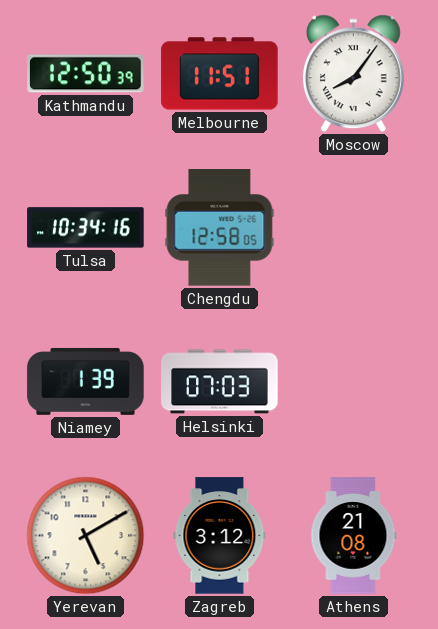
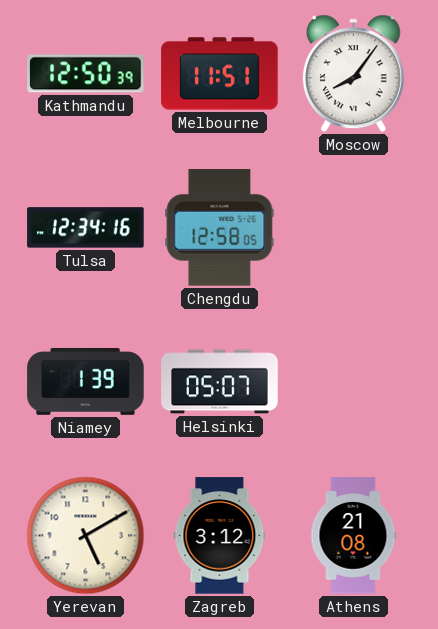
Tulsa: 10:34 -> 12:34
Helsinki: 07:03 -> 05:07
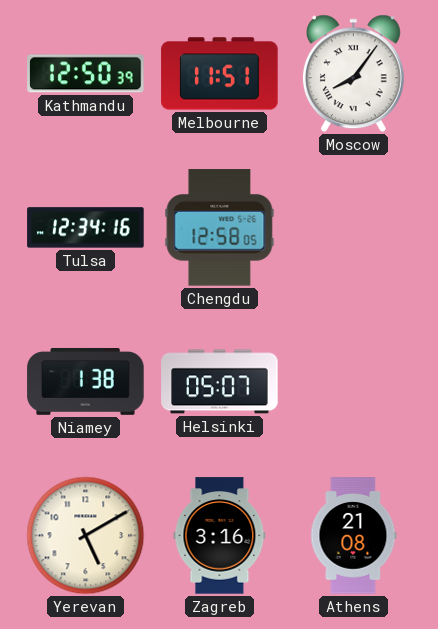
Niamey: 1:39 -> 1:38
Zagreb: 3:12 -> 3:16
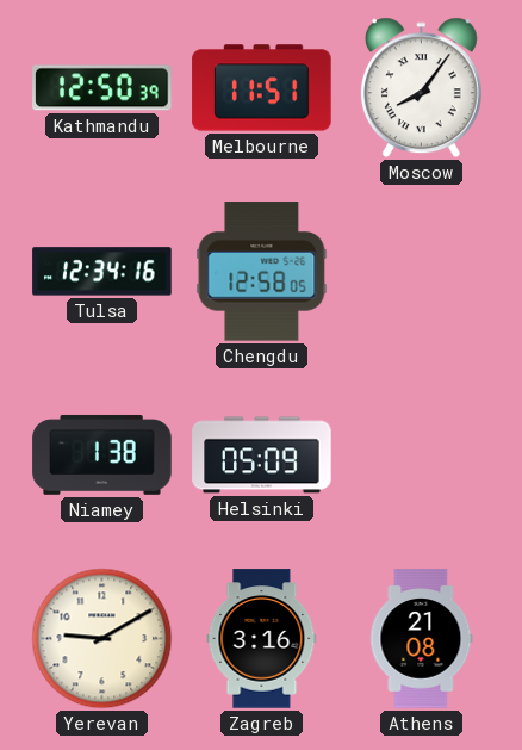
Helsinki: 05:07 -> 05:09
Yerevan: 5:10 -> 9:10
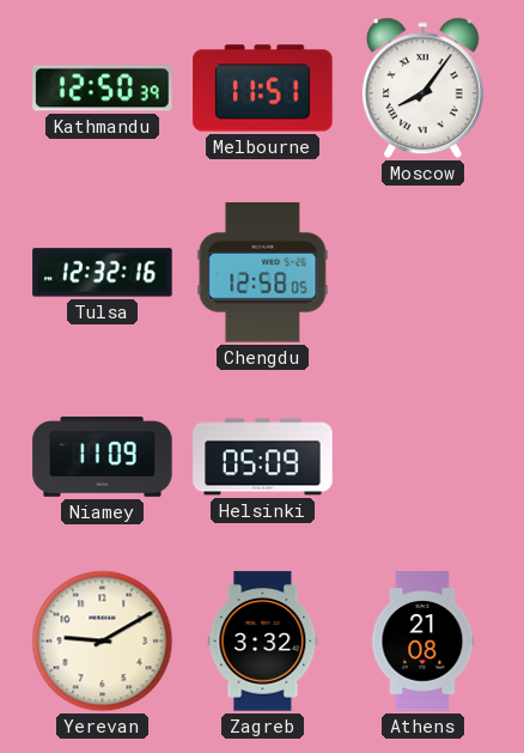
Tulsa: 12:34 -> 12:32
Niamey: 1:38 -> 11:09
Zagreb: 3:16 -> 3:32
